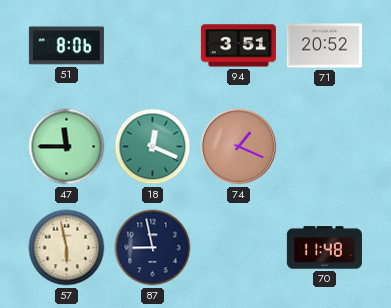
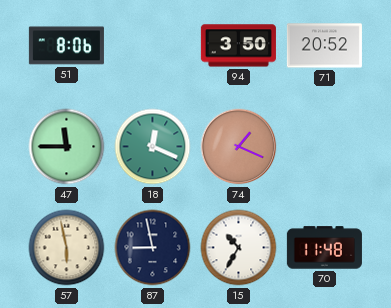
94: 3:51 -> 3:50
15: none -> 10:35
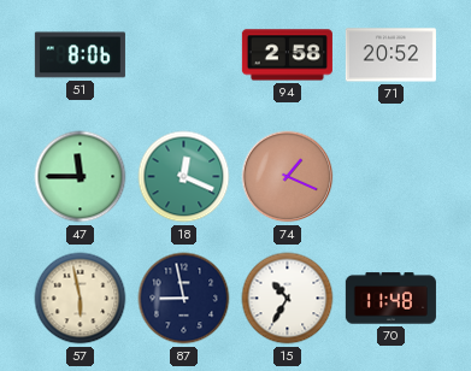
94: 3:50 -> 2:58
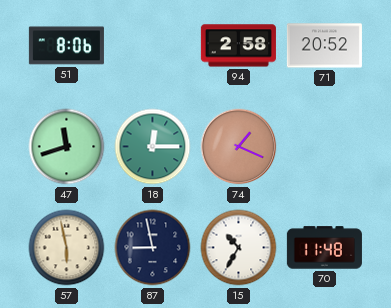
47: 11:45 -> 11:42
18: 12:19 -> 12:15
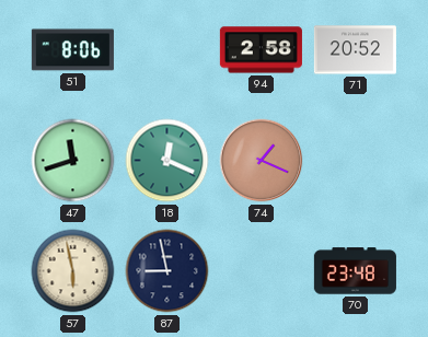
18: 12:15 -> 12:19
15: 10:35 -> none
70: 11:48 -> 23:48
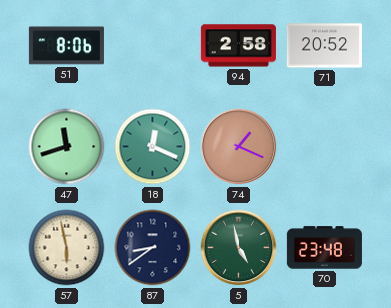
87: 8:58 -> 8:39
5: none -> 4:58
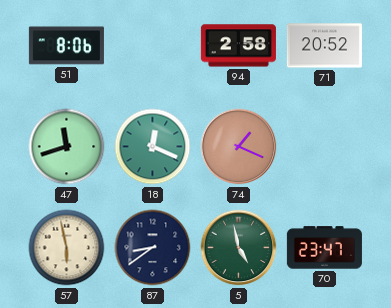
70: 23:48 -> 23:47
